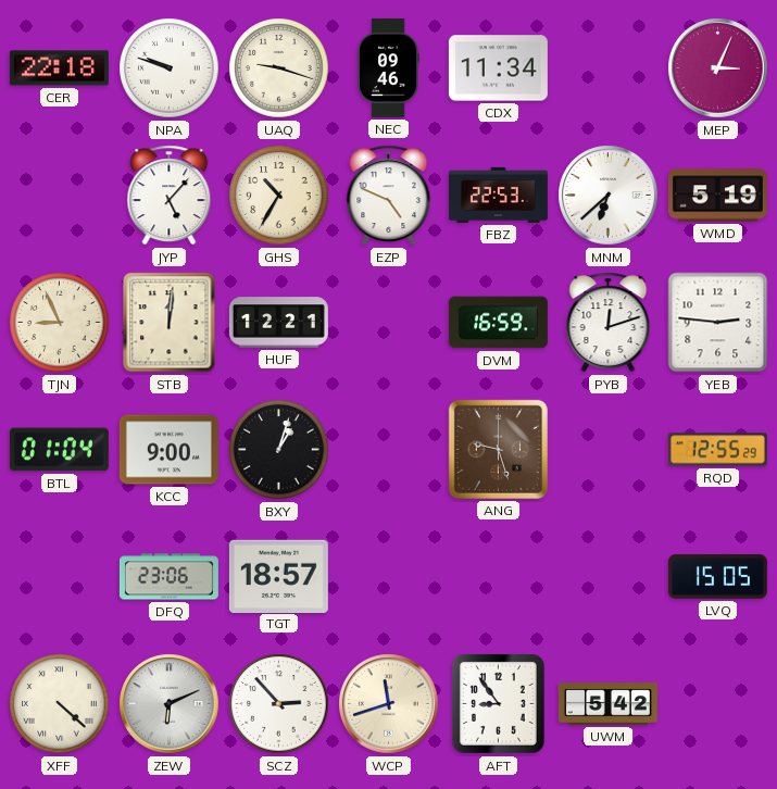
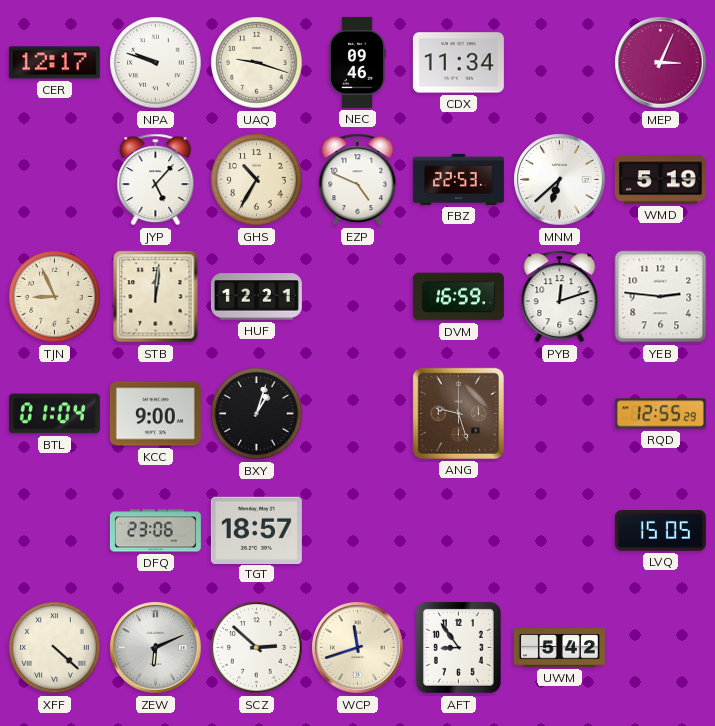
CER: 22:18 -> 12:17
SCZ: 2:53 -> 2:52
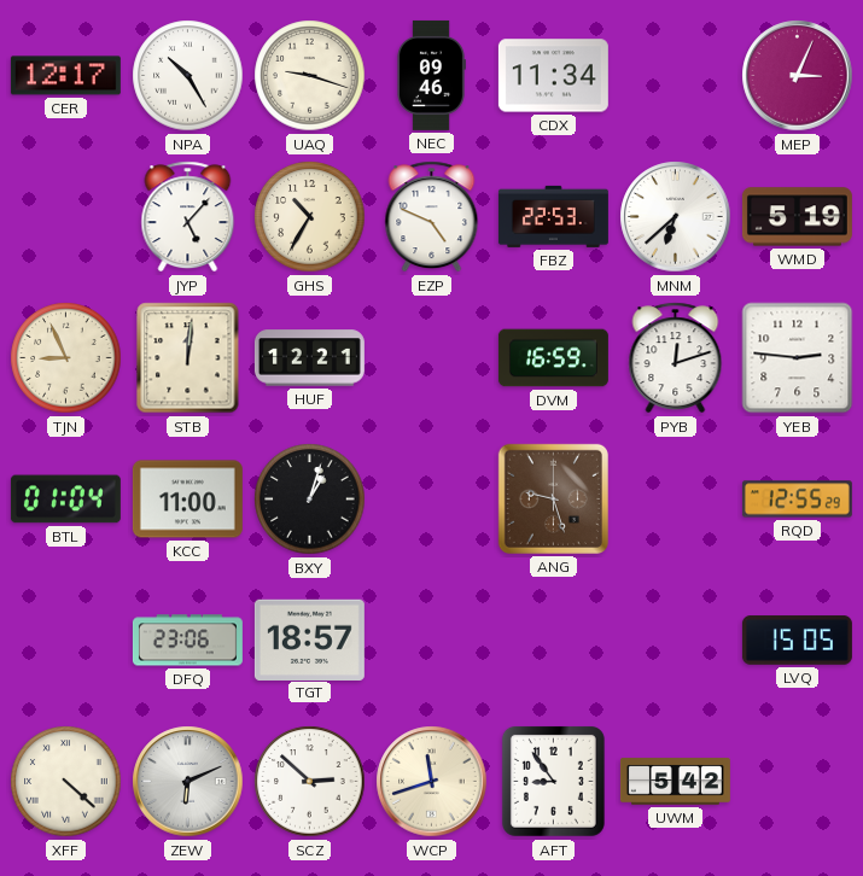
NPA: 9:48 -> 10:25
KCC: 9:00 -> 11:00
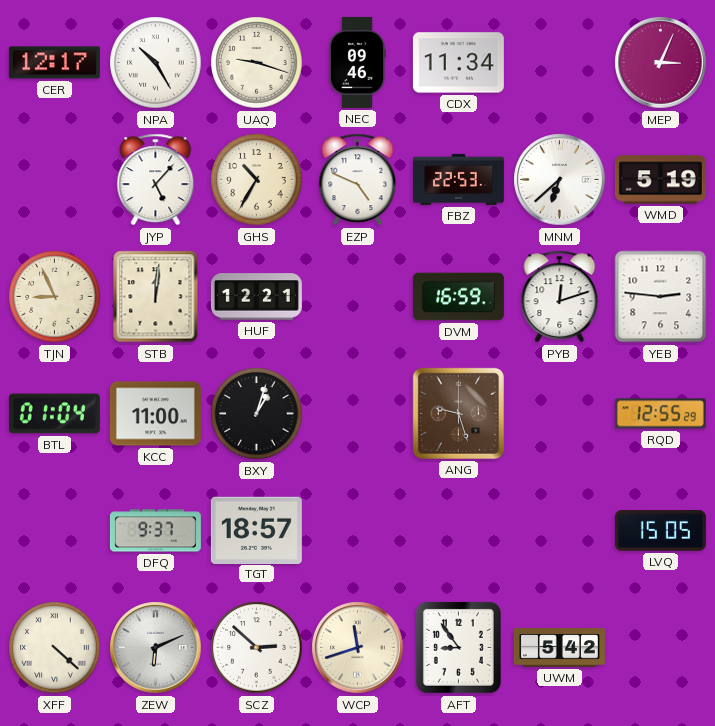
DFQ: 23:06 -> 9:37
